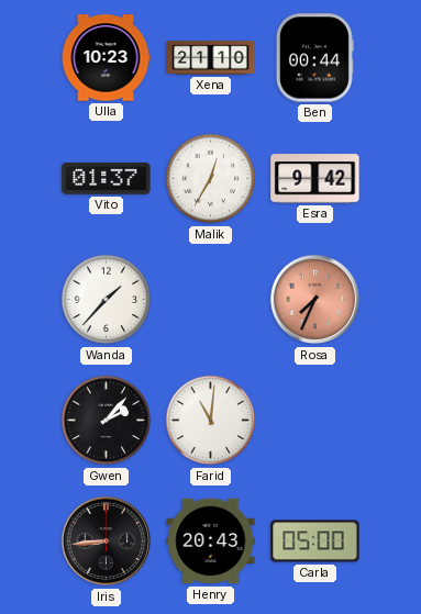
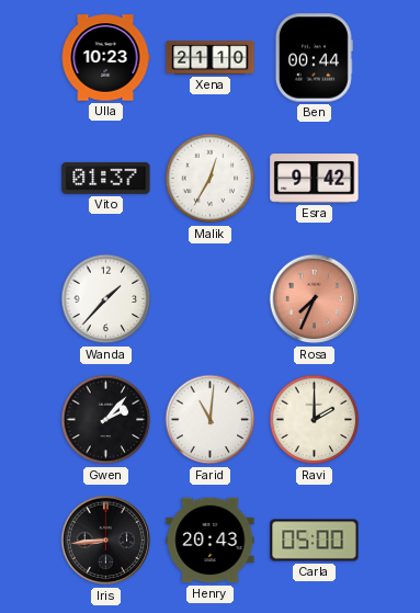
Ravi: none -> 2:00
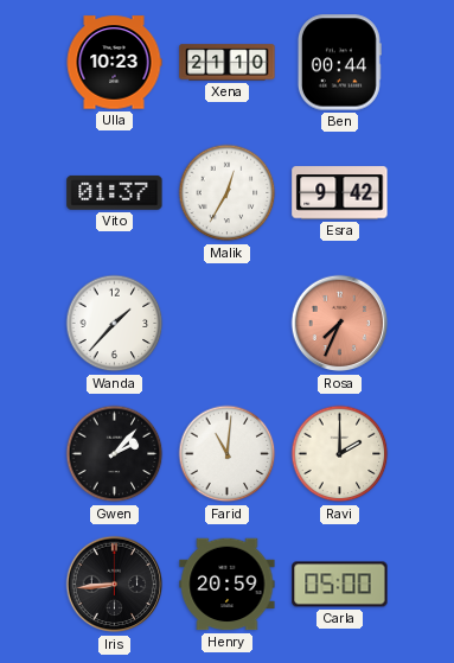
Henry: 20:43 -> 20:59
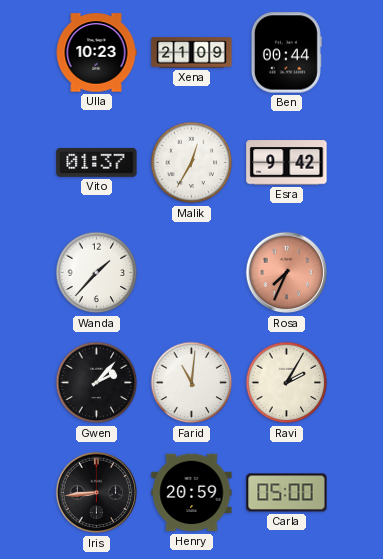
Xena: 21:10 -> 21:09
Ravi: 2:00 -> 2:05
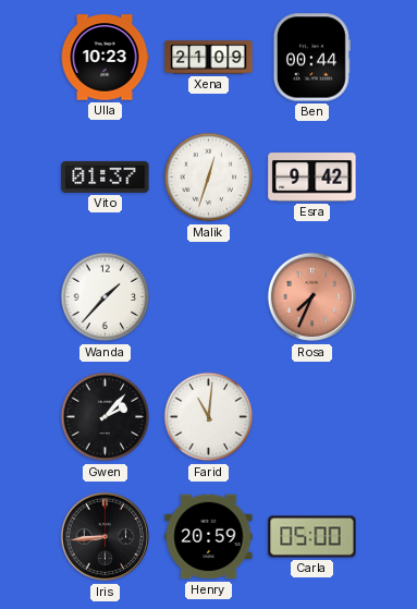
Malik: 12:35 -> 12:33
Ravi: 2:05 -> none
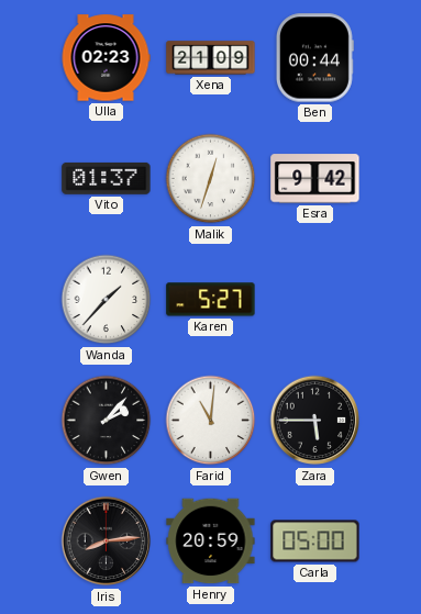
Ulla: 10:23 -> 02:23
Karen: none -> 5:27
Rosa: 7:34 -> none
Zara: none -> 5:45
Iris: 8:44 -> 8:14
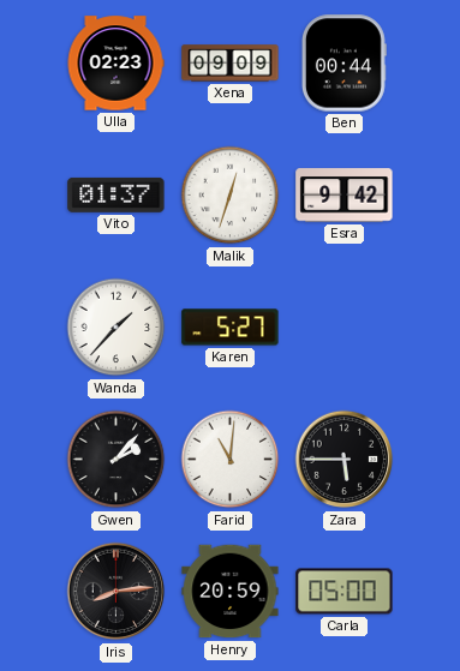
Xena: 21:09 -> 09:09
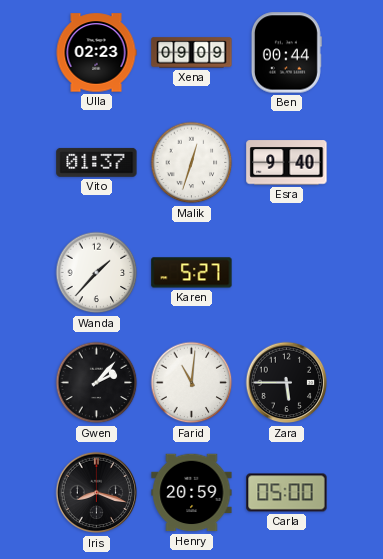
Esra: 9:42 -> 9:40
Iris: 8:14 -> 8:18
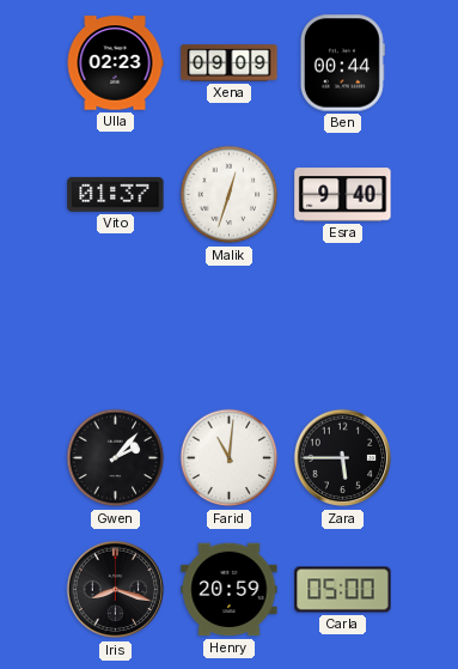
Wanda: 1:37 -> none
Karen: 5:27 -> none
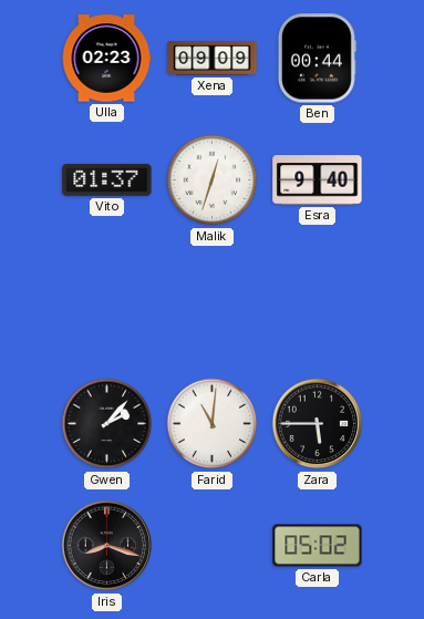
Henry: 20:59 -> none
Carla: 05:00 -> 05:02
